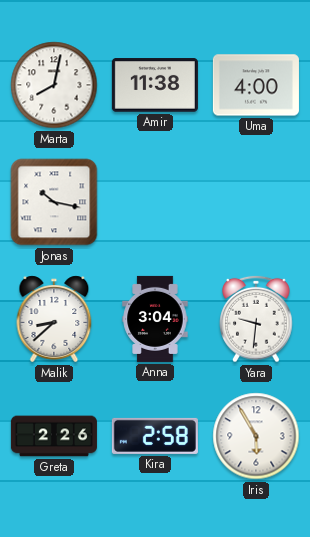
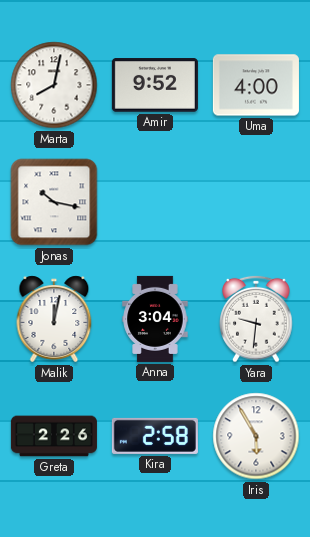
Amir: 11:38 -> 9:52
Malik: 8:38 -> 12:02
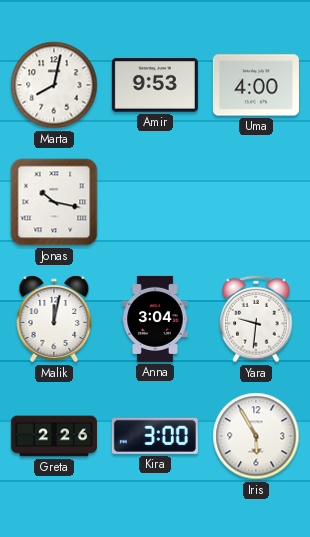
Amir: 9:52 -> 9:53
Kira: 2:58 -> 3:00
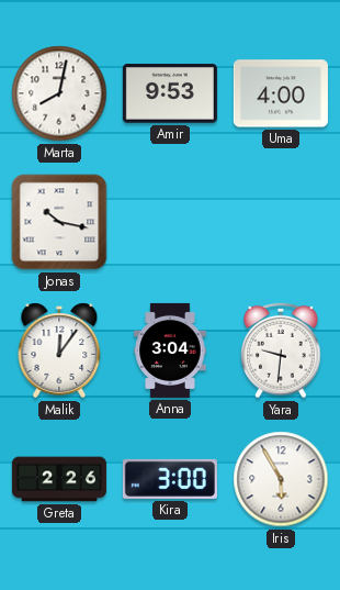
Malik: 12:02 -> 12:06
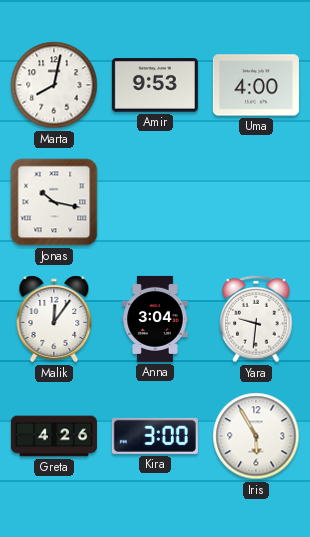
Greta: 2:26 -> 4:26
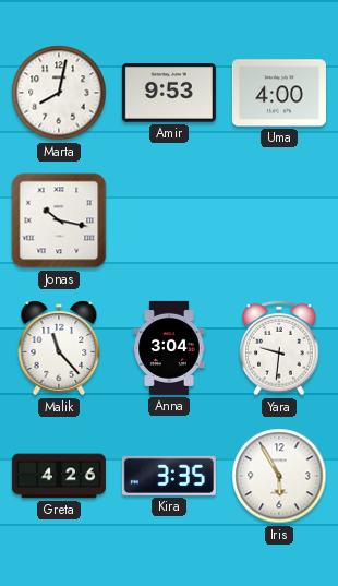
Malik: 12:06 -> 11:23
Kira: 3:00 -> 3:35
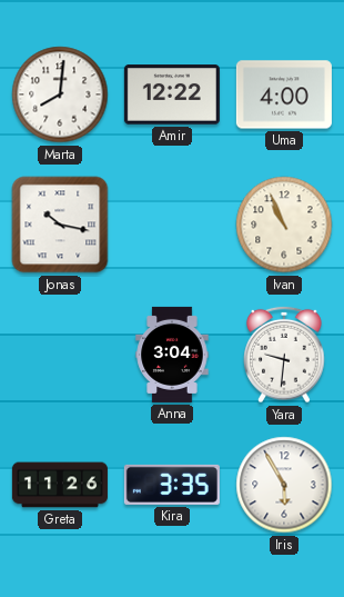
Marta: 8:02 -> 8:01
Amir: 9:53 -> 12:22
Ivan: none -> 10:56
Malik: 11:23 -> none
Greta: 4:26 -> 11:26
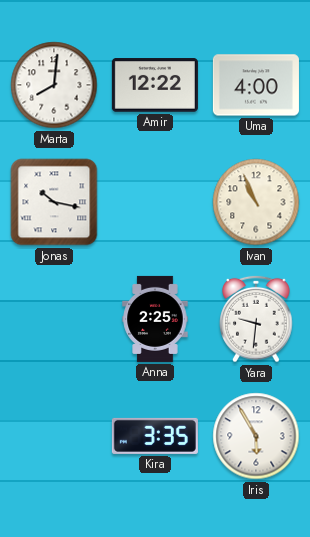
Anna: 3:04 -> 2:25
Greta: 11:26 -> none
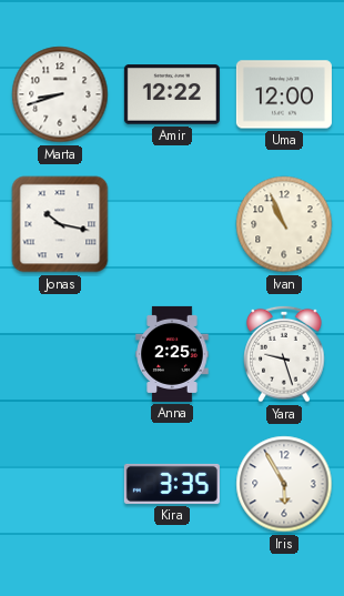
Marta: 8:01 -> 8:42
Uma: 4:00 -> 12:00
Yara: 9:31 -> 9:27
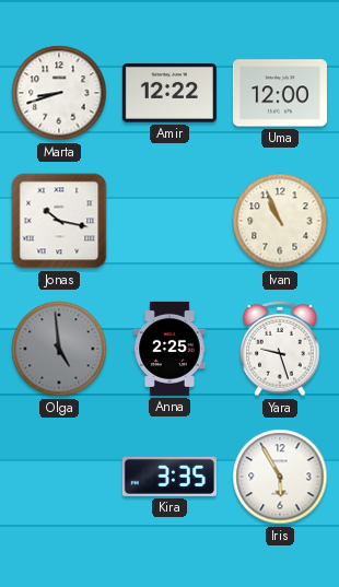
Olga: none -> 4:59
